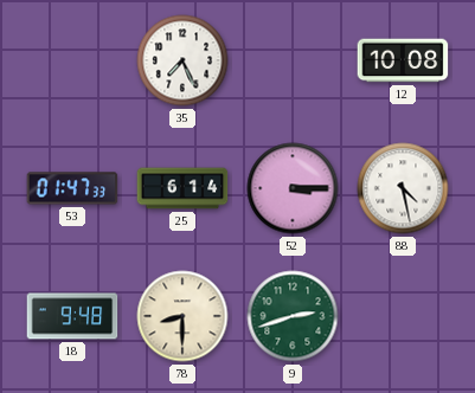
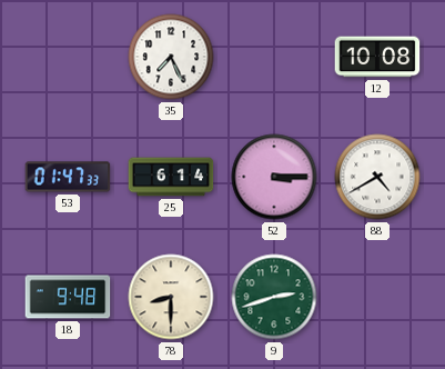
88: 4:28 -> 4:40
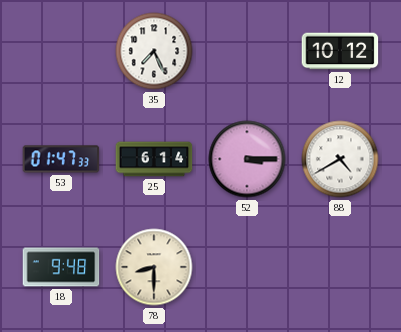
12: 10:08 -> 10:12
9: 2:42 -> none
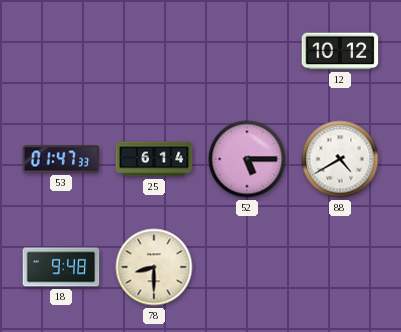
35: 7:26 -> none
52: 3:15 -> 5:15
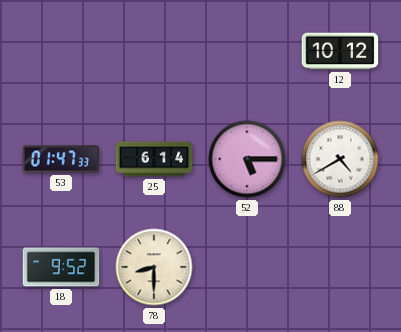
18: 9:48 -> 9:52
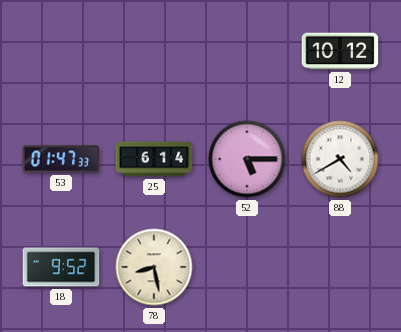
78: 8:30 -> 8:28
